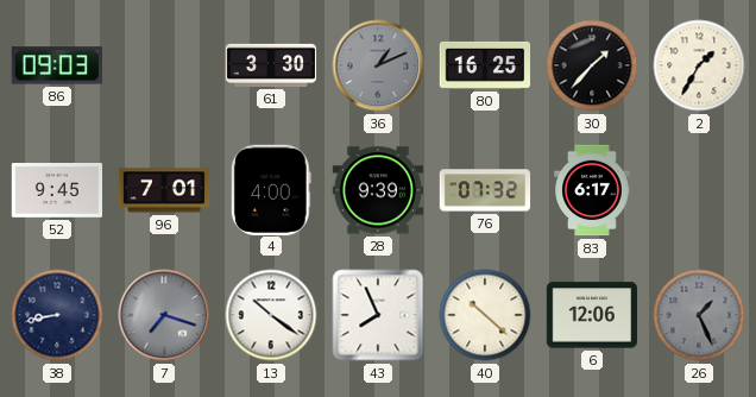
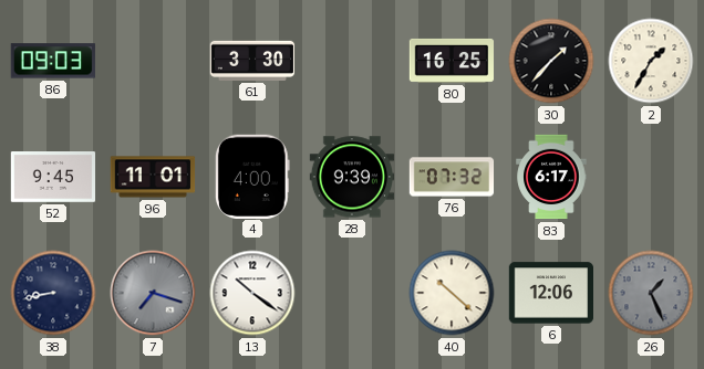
36: 1:11 -> none
96: 7:01 -> 11:01
43: 7:56 -> none
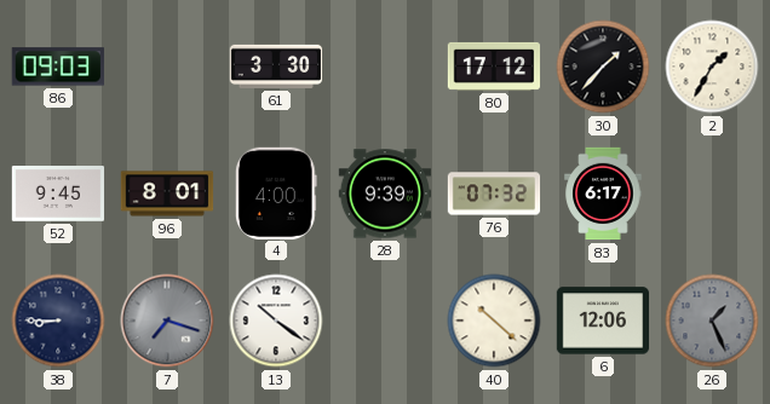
80: 16:25 -> 17:12
96: 11:01 -> 8:01
38: 8:43 -> 8:45
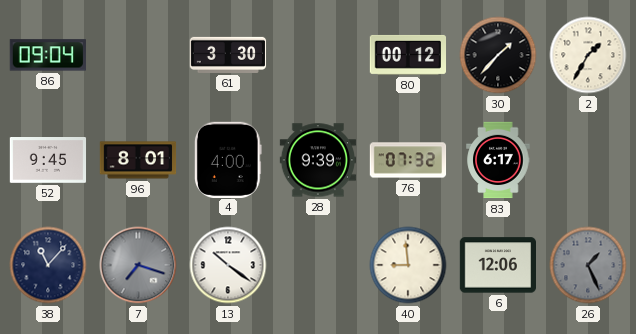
86: 09:03 -> 09:04
80: 17:12 -> 00:12
38: 8:45 -> 11:07
40: 10:22 -> 8:59
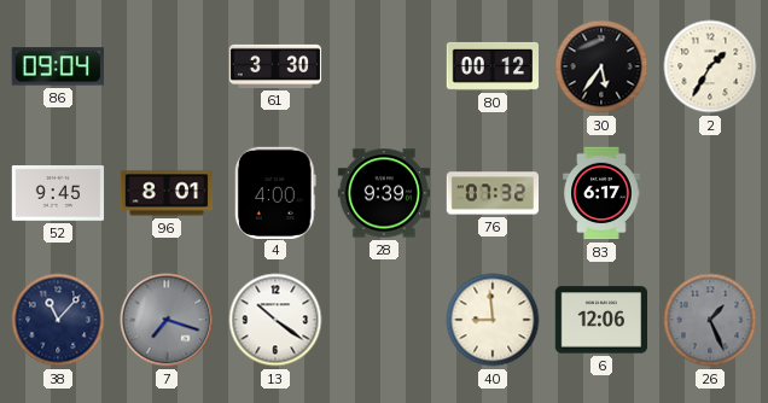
30: 1:37 -> 5:36
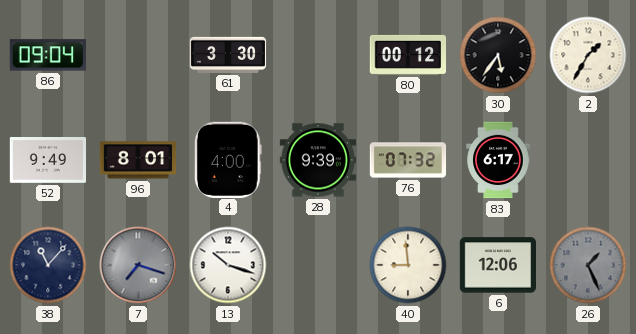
52: 9:45 -> 9:49
13: 10:21 -> 10:18
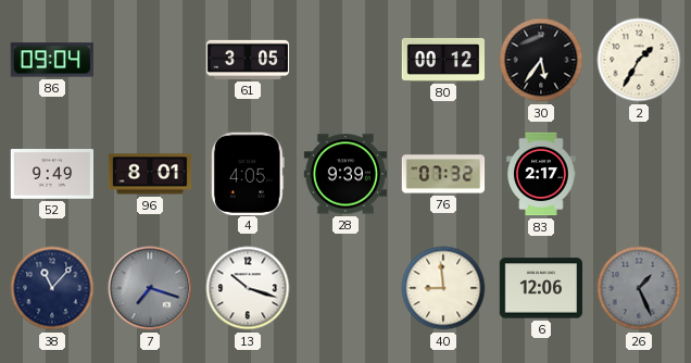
61: 3:30 -> 3:05
4: 4:00 -> 4:05
83: 6:17 -> 2:17
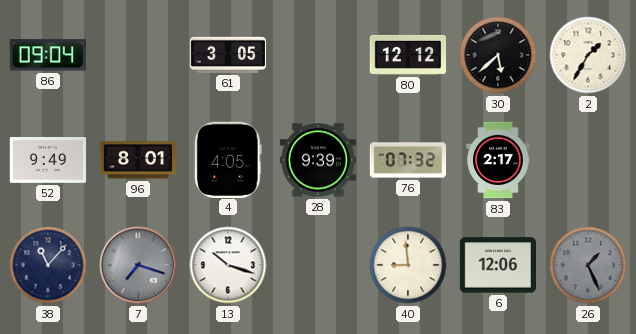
80: 00:12 -> 12:12
30: 5:36 -> 5:38
